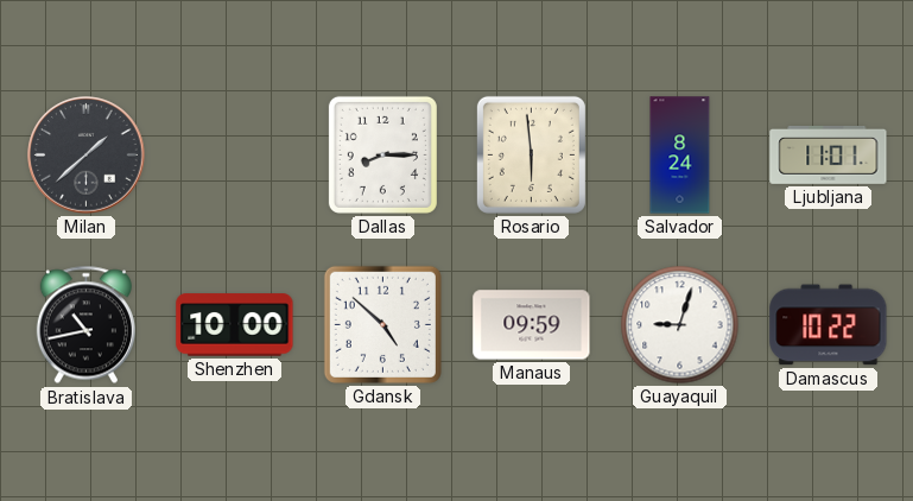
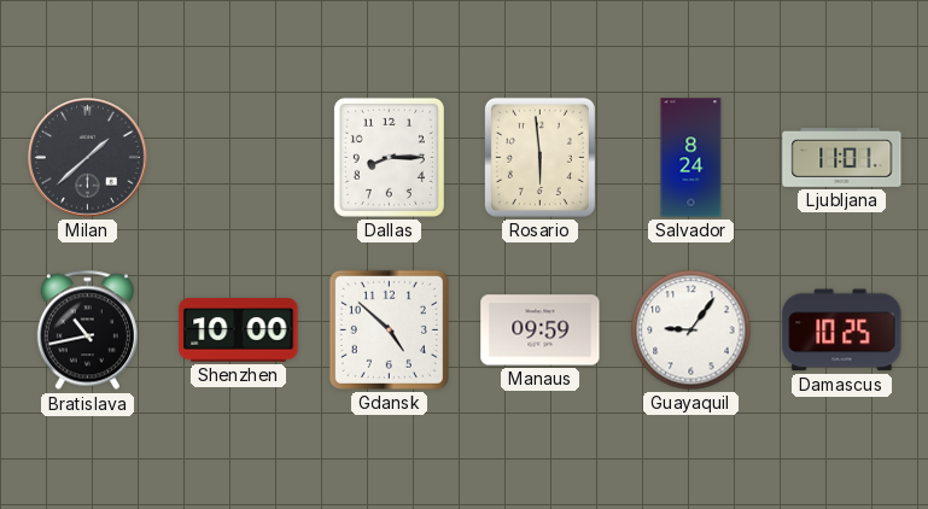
Guayaquil: 9:03 -> 9:06
Damascus: 10:22 -> 10:25
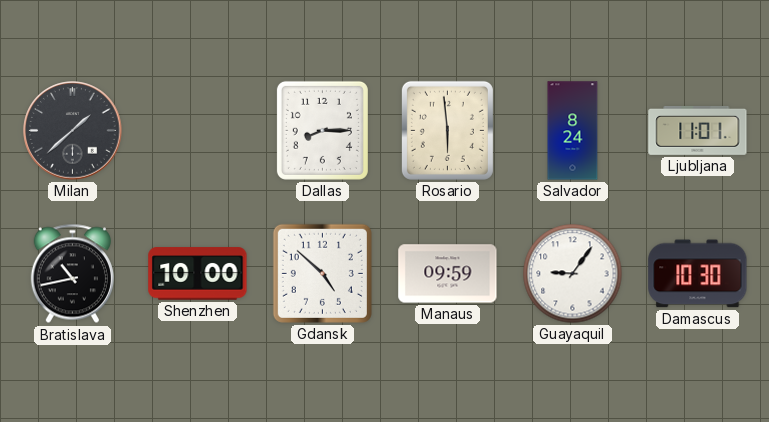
Damascus: 10:25 -> 10:30
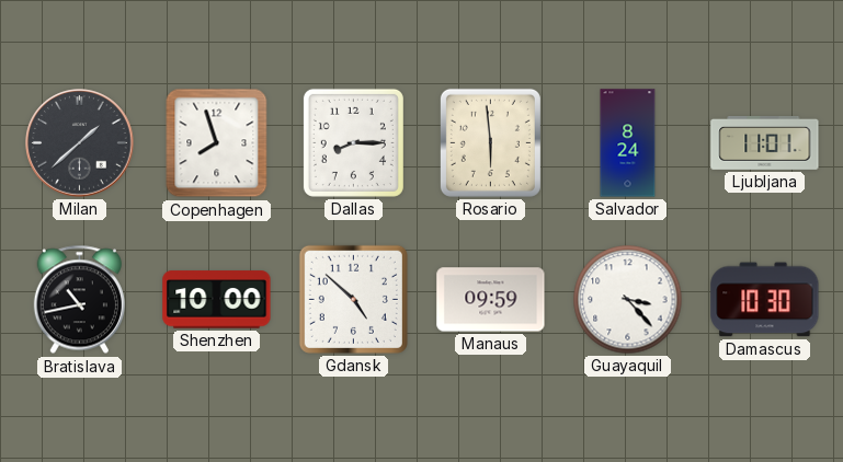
Copenhagen: none -> 7:57
Guayaquil: 9:06 -> 3:23
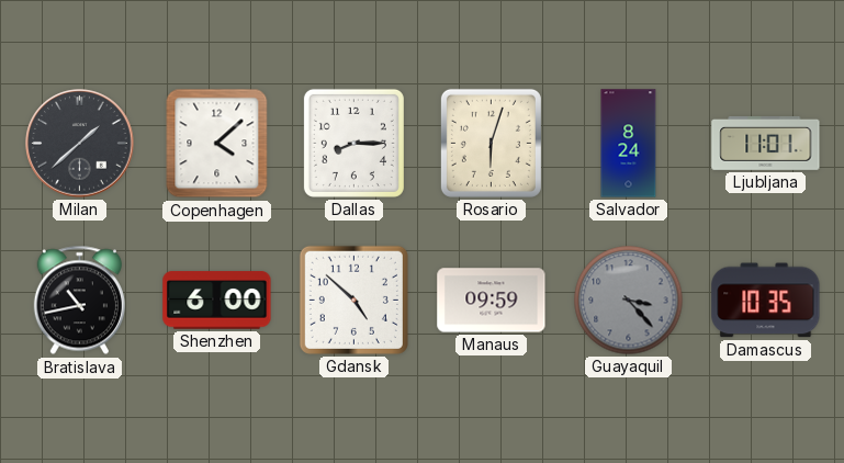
Copenhagen: 7:57 -> 4:08
Rosario: 5:59 -> 6:03
Shenzhen: 10:00 -> 6:00
Guayaquil dial: white -> grey
Damascus: 10:30 -> 10:35
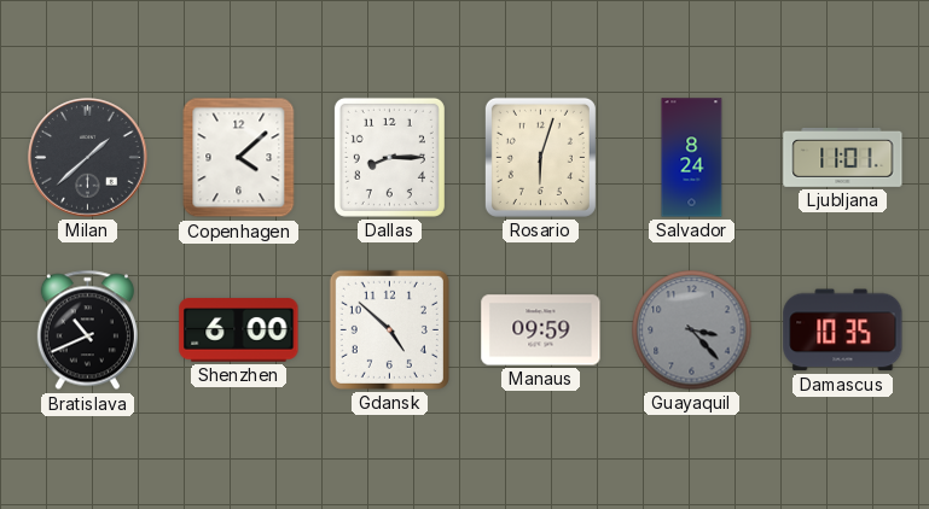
Bratislava: 10:43 -> 10:41
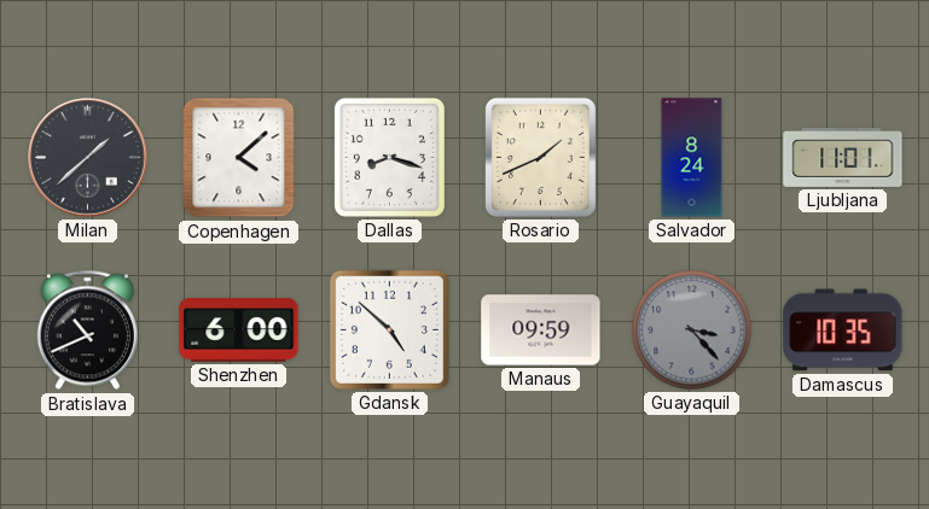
Dallas: 8:15 -> 8:18
Rosario: 6:03 -> 1:41
